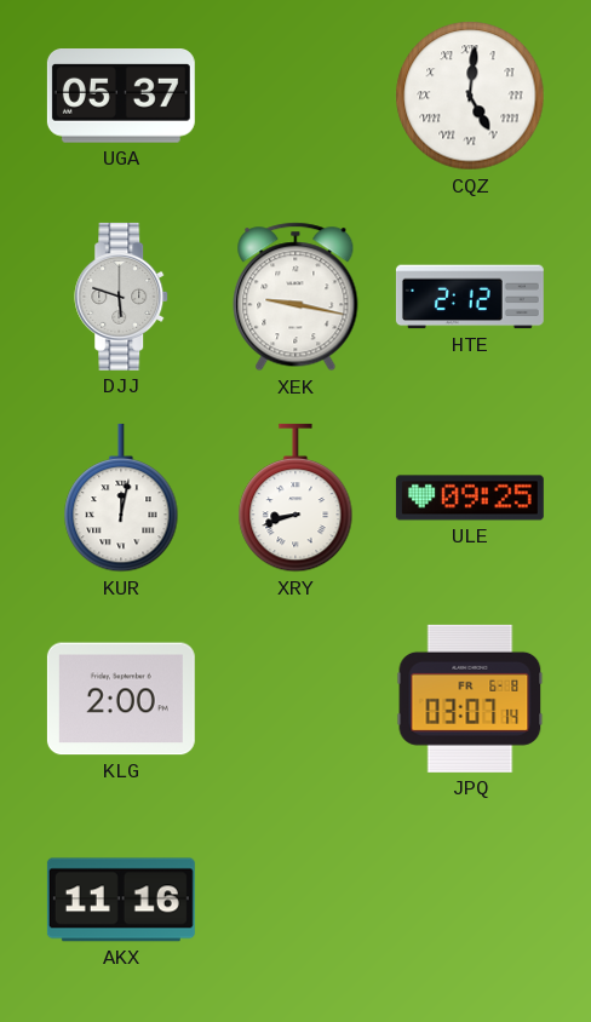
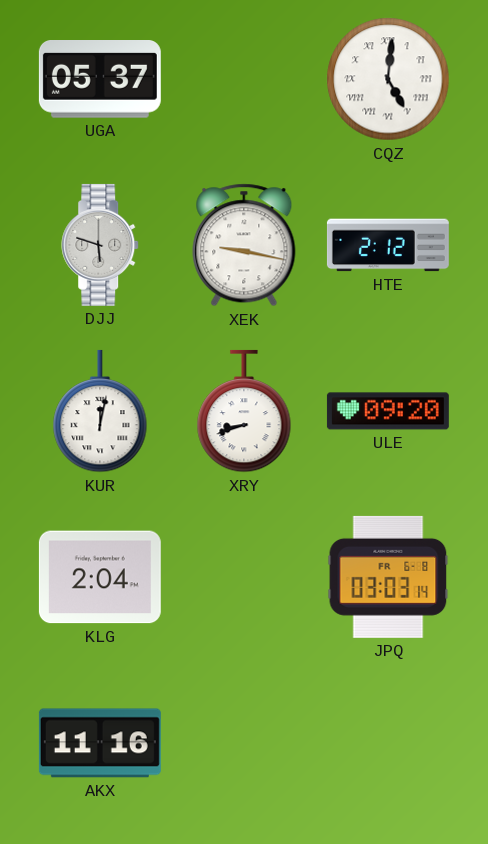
ULE: 09:25 -> 09:20
KLG: 2:00 -> 2:04
JPQ: 03:07 -> 03:03
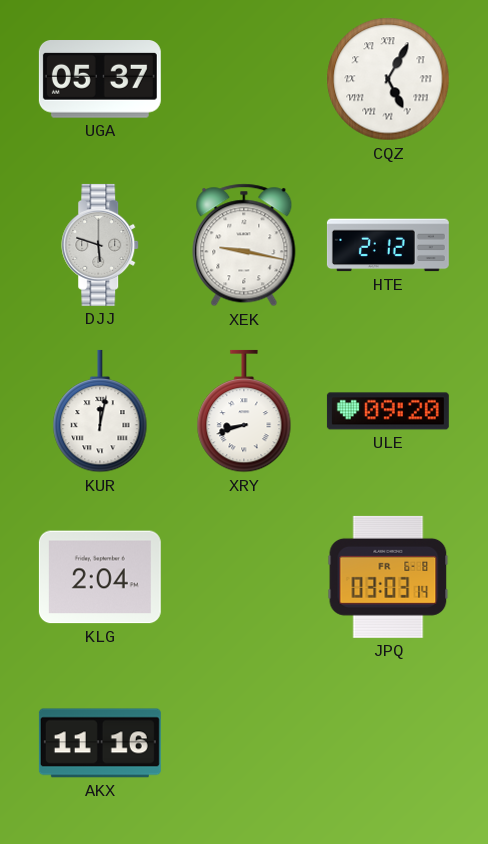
CQZ: 5:01 -> 5:05
